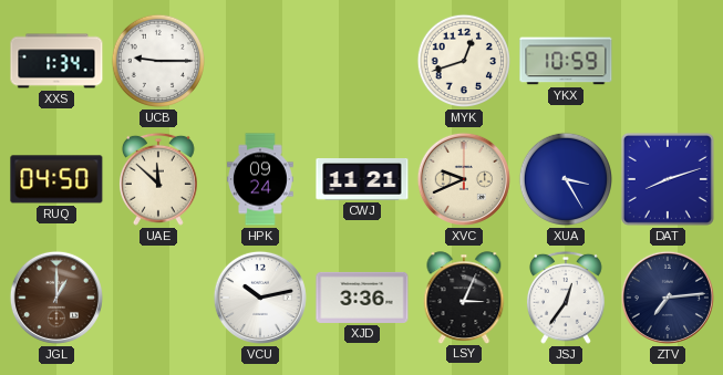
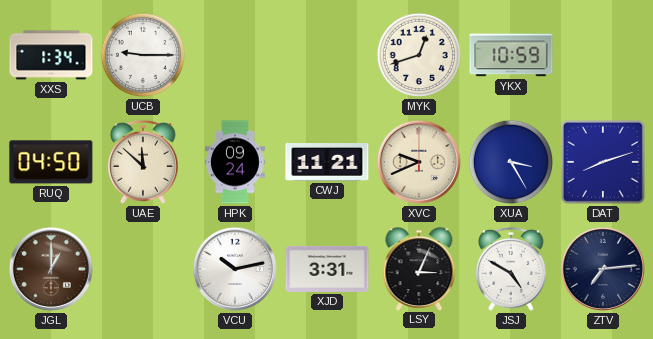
XJD: 3:36 -> 3:31
JSJ: 12:36 -> 4:50
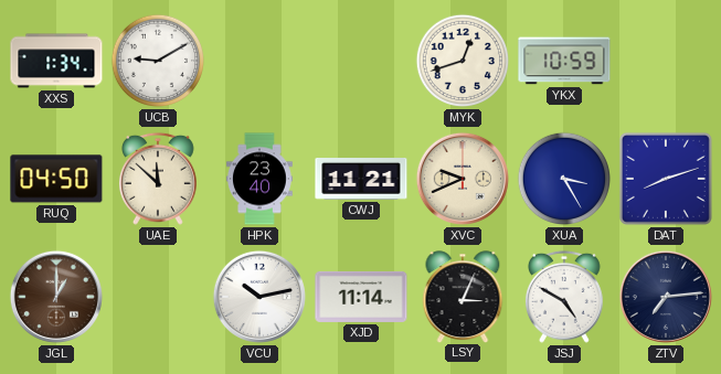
UCB: 9:15 -> 9:10
HPK: 09:24 -> 23:40
XJD: 3:31 -> 11:14
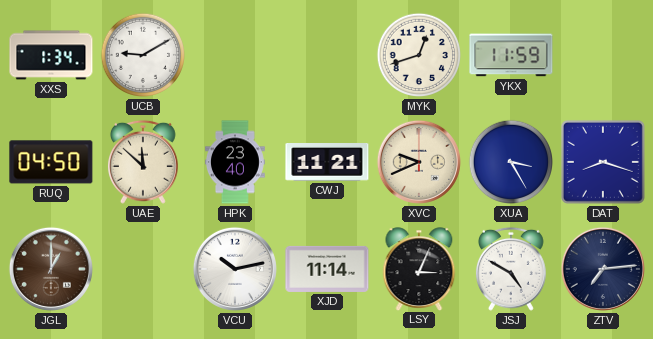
YKX: 10:59 -> 11:59
DAT: 8:12 -> 8:18
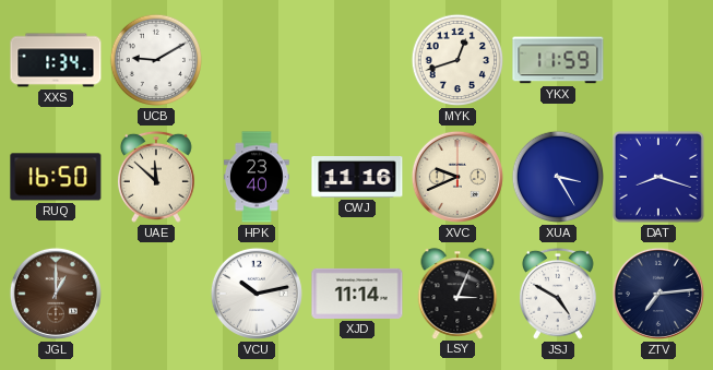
RUQ: 04:50 -> 16:50
CWJ: 11:21 -> 11:16
